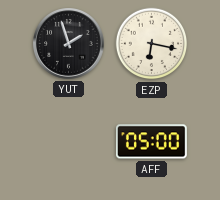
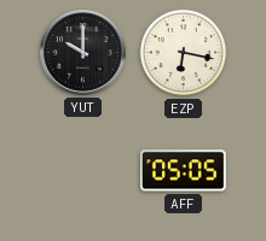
YUT: 1:57 -> 10:00
AFF: 05:00 -> 05:05
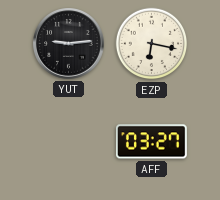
YUT: 10:00 -> 9:14
AFF: 05:05 -> 03:27
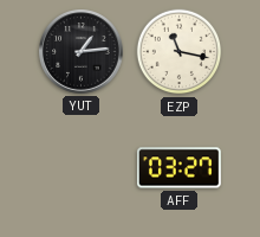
YUT: 9:14 -> 1:14
EZP: 6:17 -> 11:17
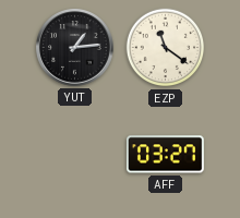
EZP: 11:17 -> 11:21
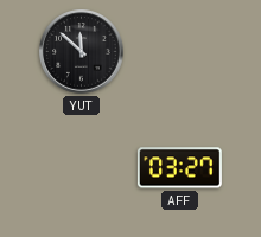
YUT: 1:14 -> 11:52
EZP: 11:21 -> none
